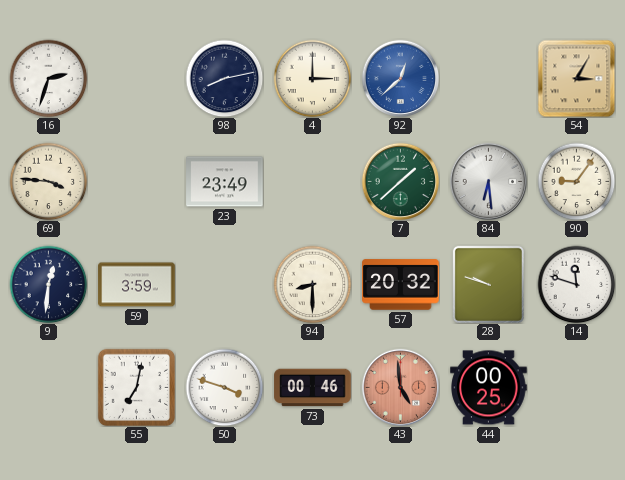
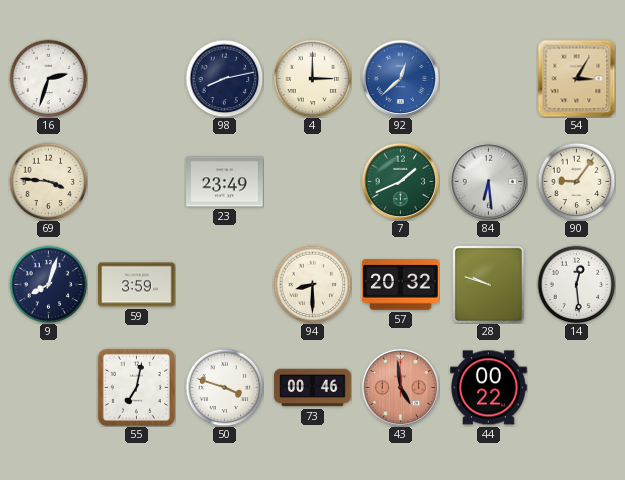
7: 1:38 -> 1:41
9: 12:31 -> 8:03
14: 11:48 -> 12:29
44: 00:25 -> 00:22
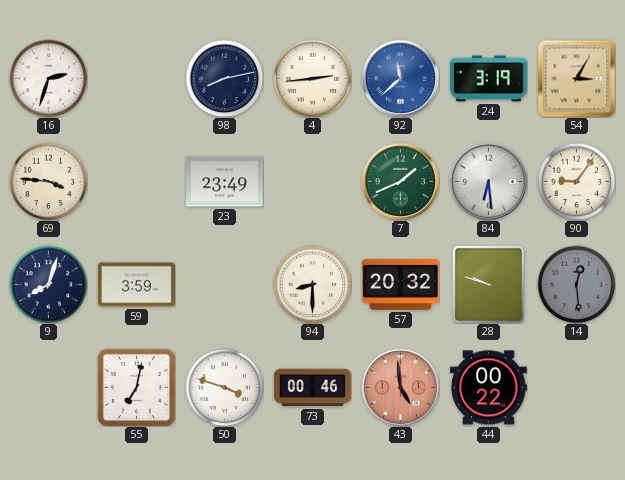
4: 3:00 -> 2:44
92: 12:38 -> 11:38
24: none -> 3:19
14 dial: white -> grey
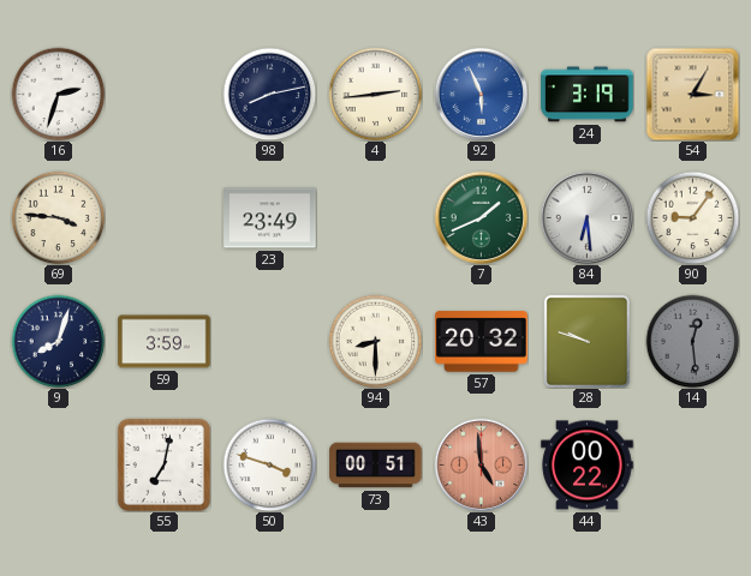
92: 11:38 -> 5:56
73: 00:46 -> 00:51
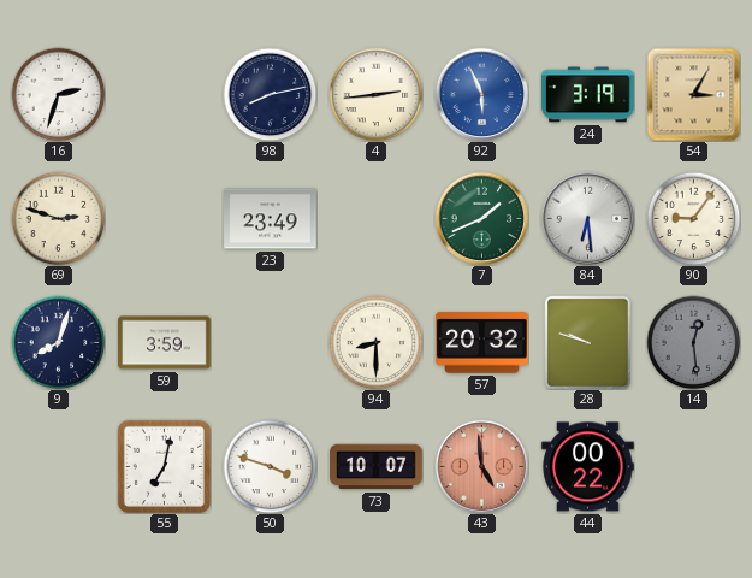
69: 3:46 -> 2:48
73: 00:51 -> 10:07
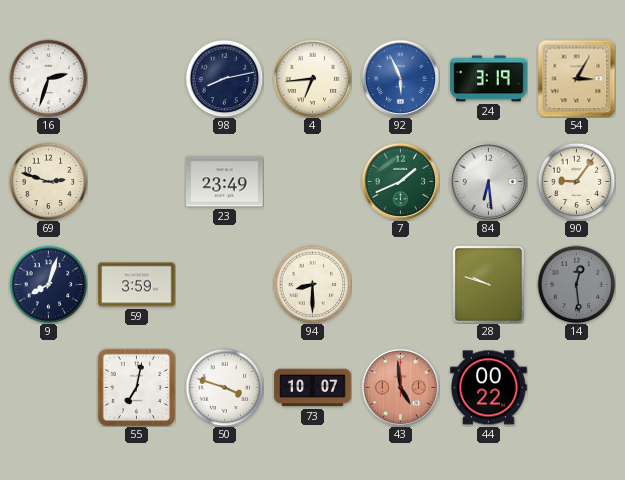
4: 2:44 -> 6:44
57: 20:32 -> none
